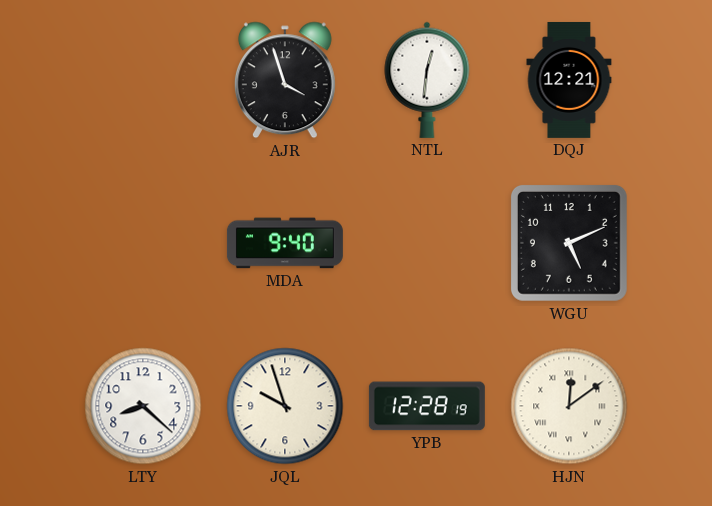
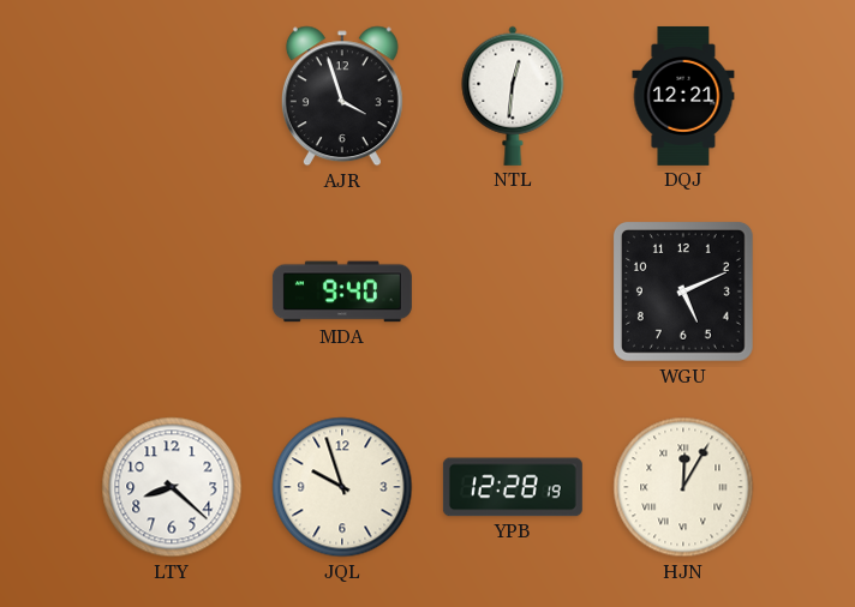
HJN: 12:09 -> 12:05
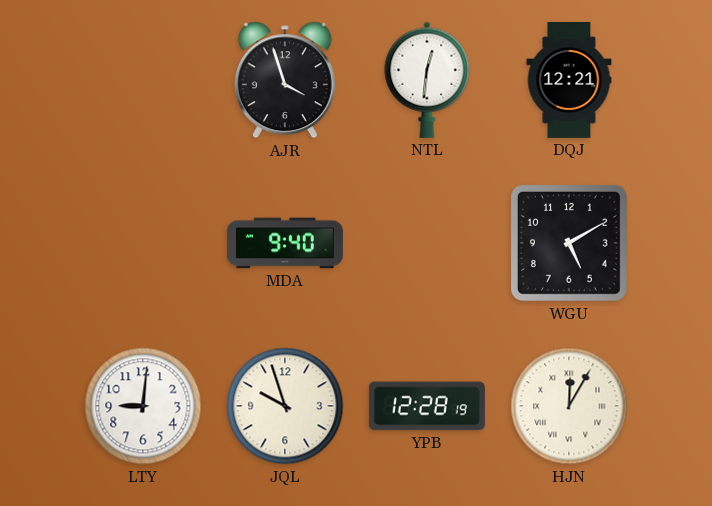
WGU: 5:11 -> 5:10
LTY: 8:22 -> 9:01
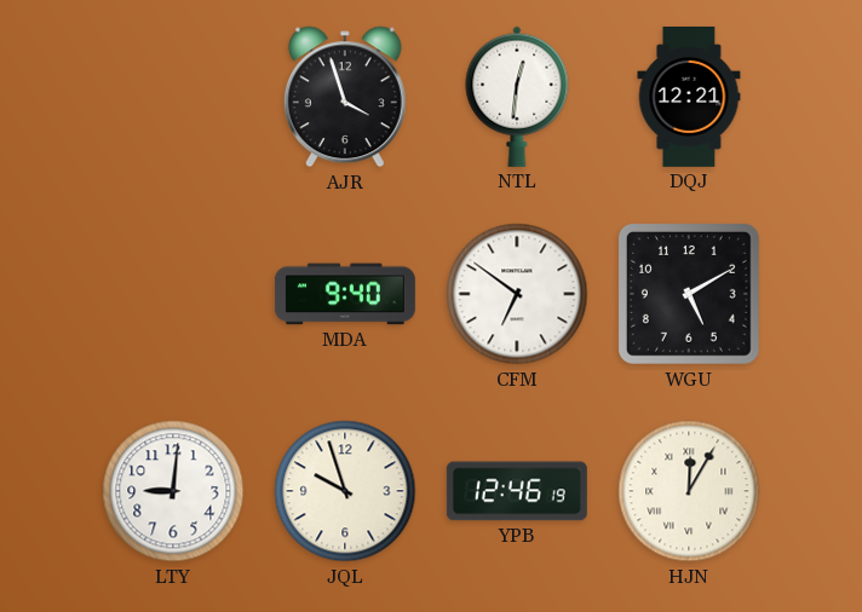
CFM: none -> 6:51
YPB: 12:28 -> 12:46
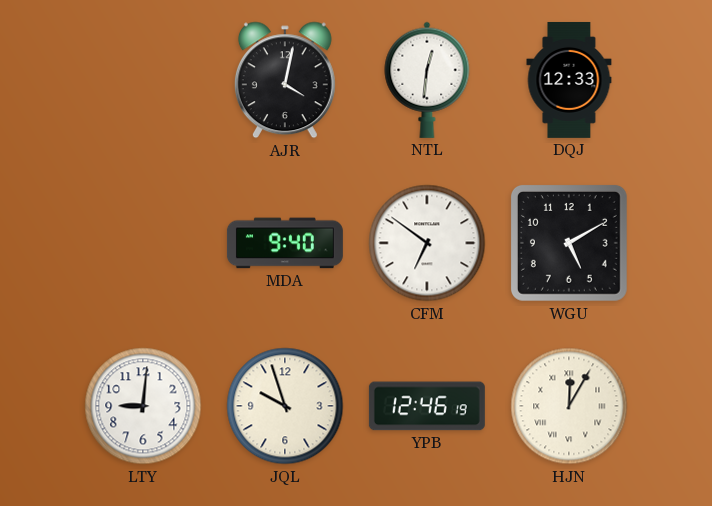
AJR: 3:57 -> 4:02
DQJ: 12:21 -> 12:33
